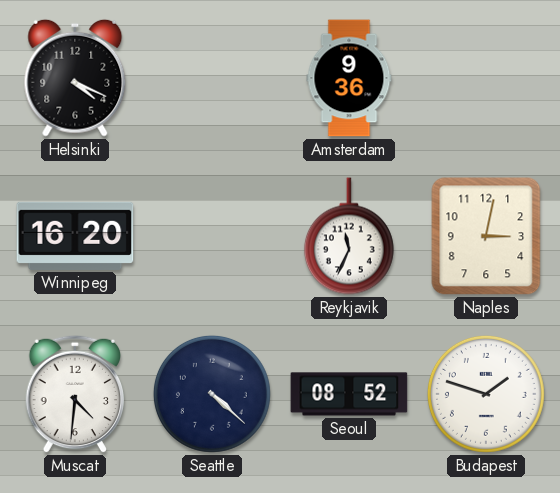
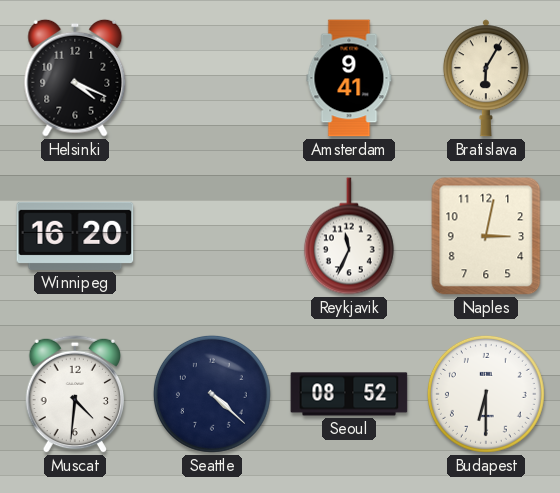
Amsterdam: 9:36 -> 9:41
Bratislava: none -> 6:05
Budapest: 1:48 -> 6:30
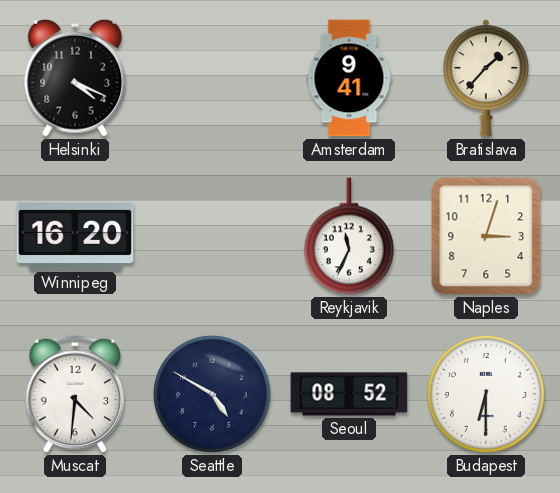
Bratislava: 6:05 -> 1:37
Naples: 3:02 -> 3:03
Seattle: 4:22 -> 4:50
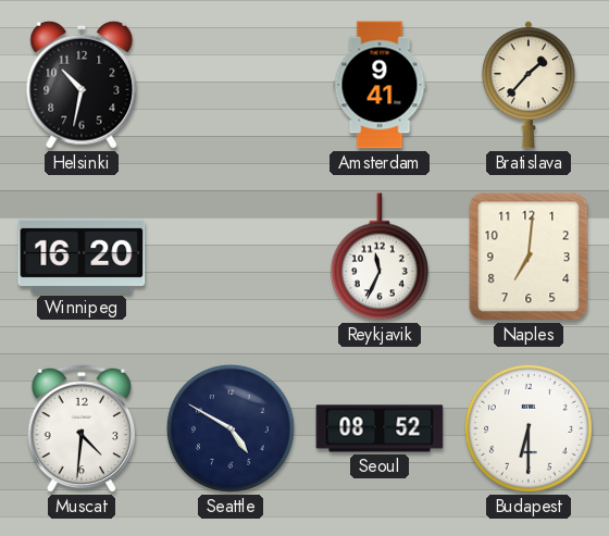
Helsinki: 4:19 -> 10:32
Naples: 3:03 -> 7:01
